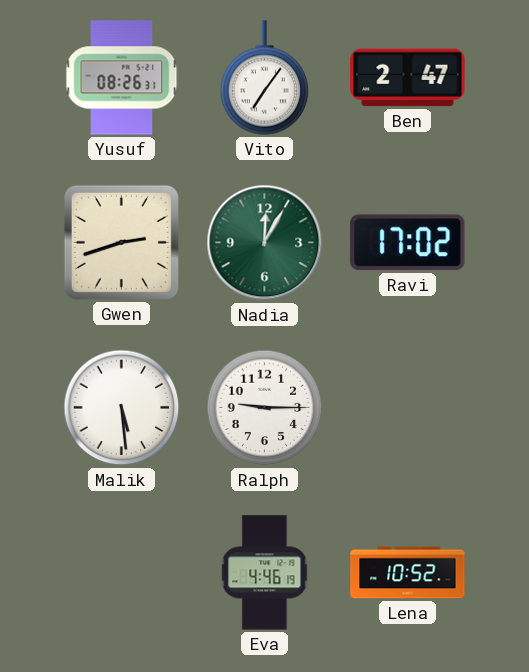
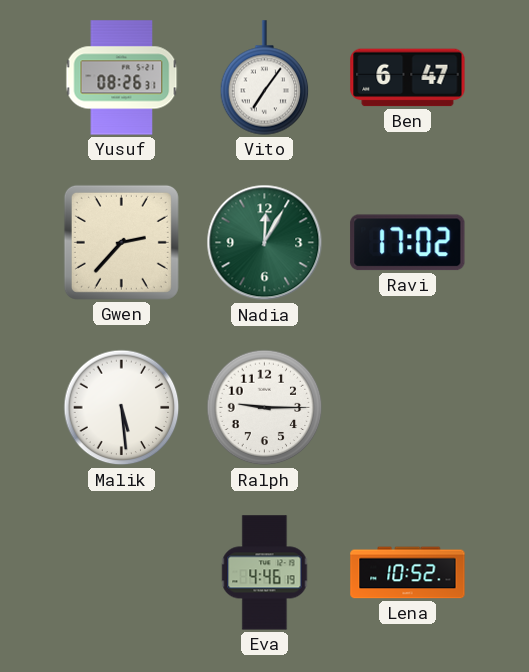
Ben: 2:47 -> 6:47
Gwen: 2:42 -> 2:37
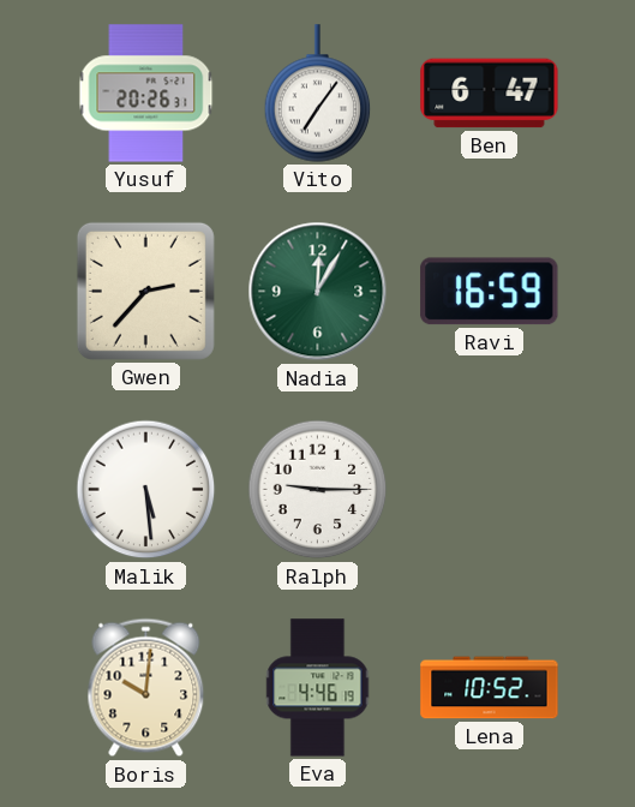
Yusuf: 08:26 -> 20:26
Ravi: 17:02 -> 16:59
Boris: none -> 10:01
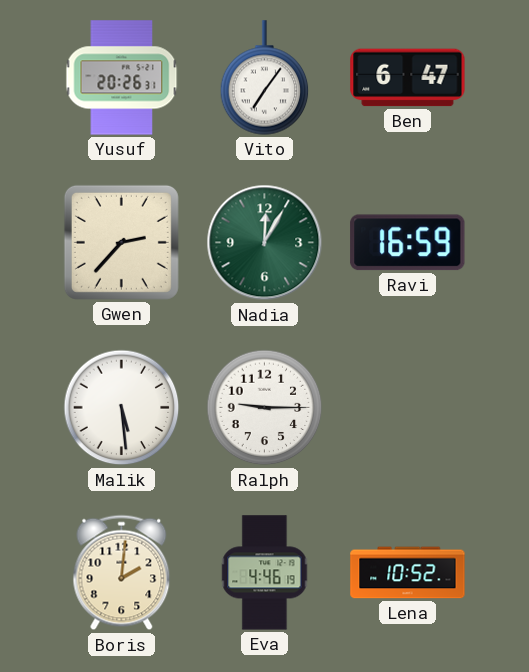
Boris: 10:01 -> 2:01
